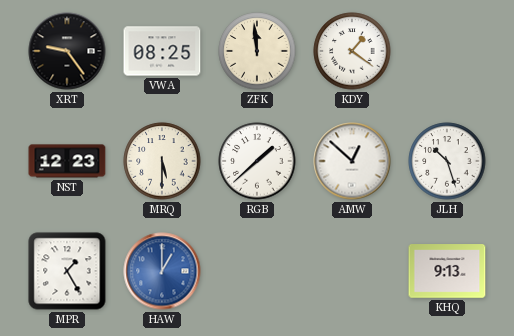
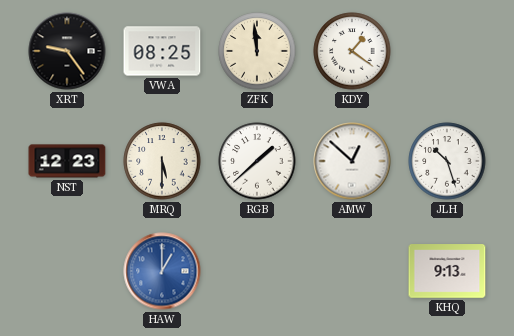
MPR: 1:25 -> none
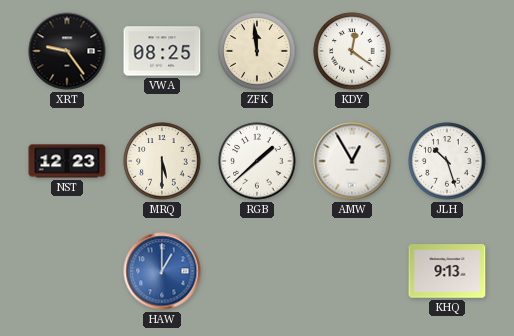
KDY: 1:21 -> 12:21
AMW: 12:52 -> 12:55
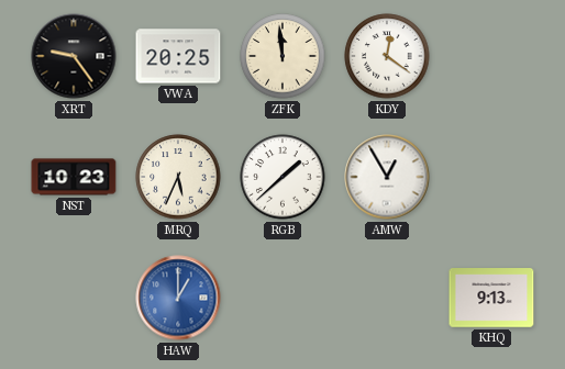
VWA: 08:25 -> 20:25
NST: 12:23 -> 10:23
MRQ: 5:30 -> 5:34
JLH: 10:27 -> none
